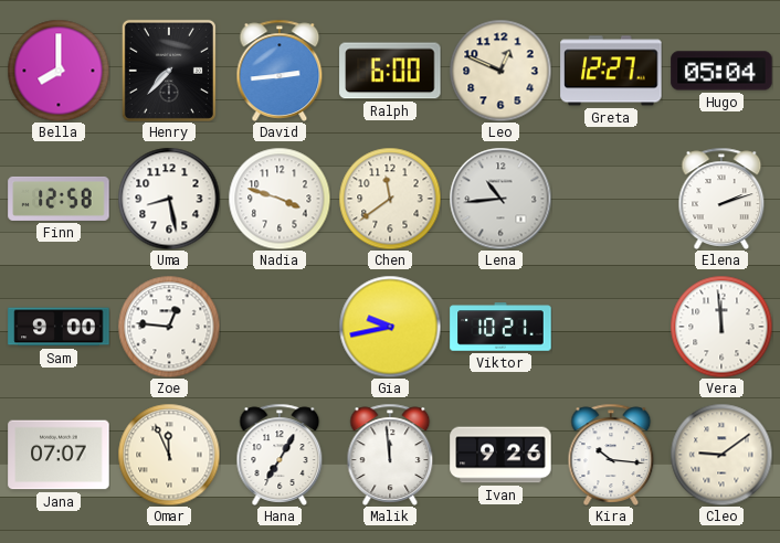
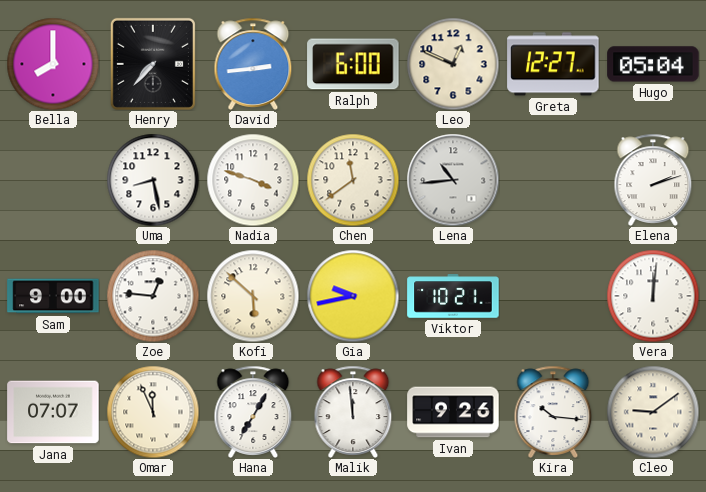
Finn: 12:58 -> none
Kofi: none -> 5:52
Vera: 11:59 -> 12:01
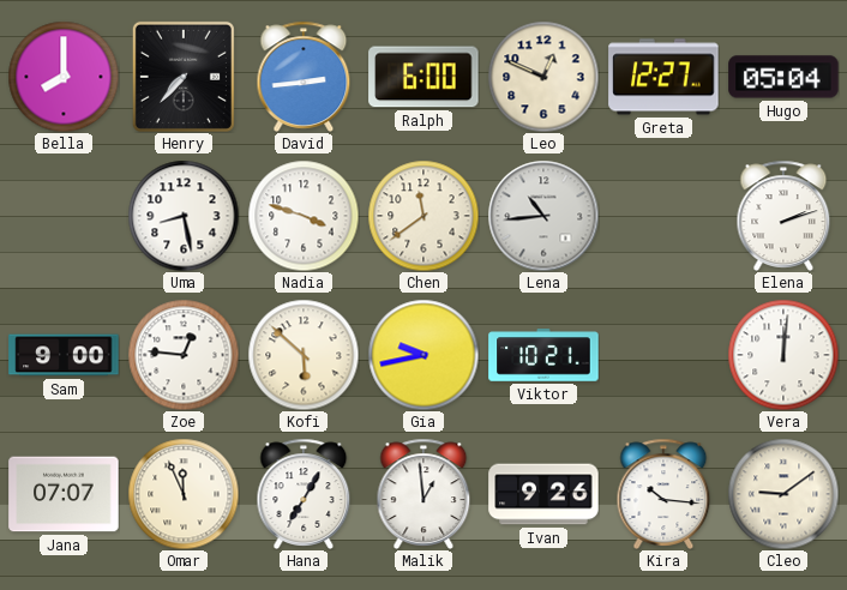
Malik: 11:59 -> 12:59
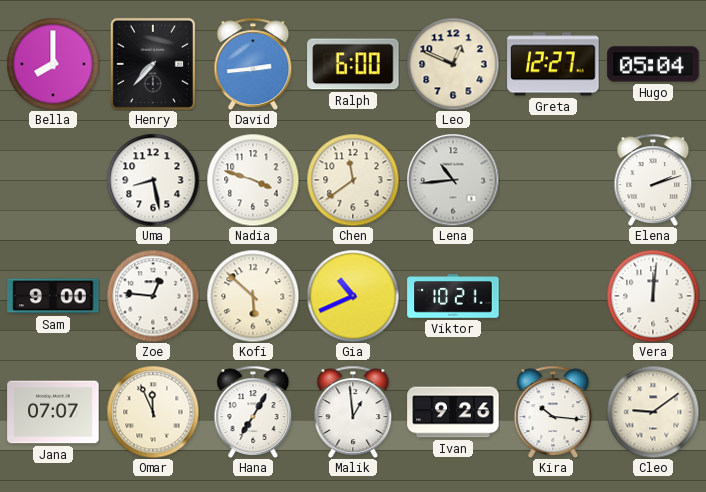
Gia: 9:43 -> 10:41
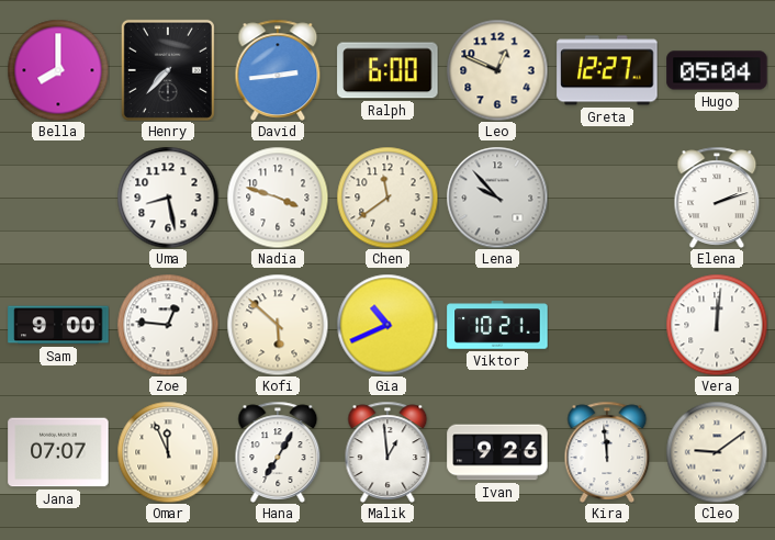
Lena: 10:44 -> 9:53
Kira: 10:16 -> 11:59
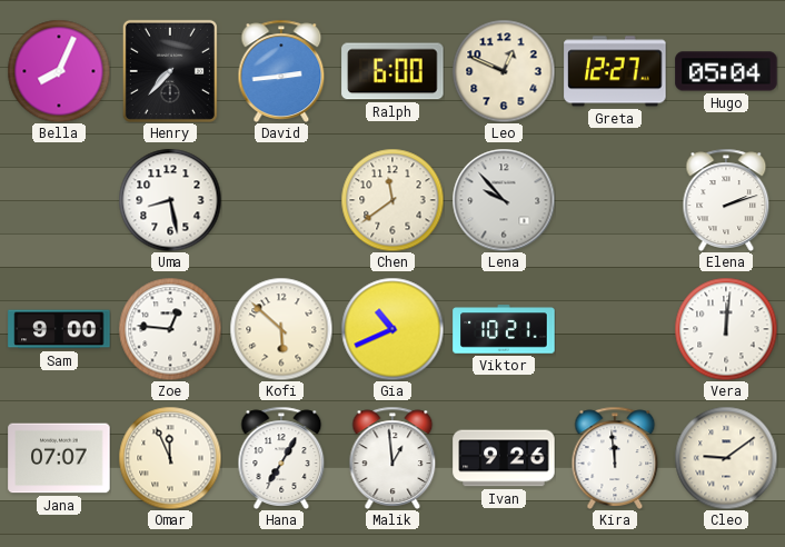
Bella: 8:00 -> 8:04
Nadia: 3:48 -> none
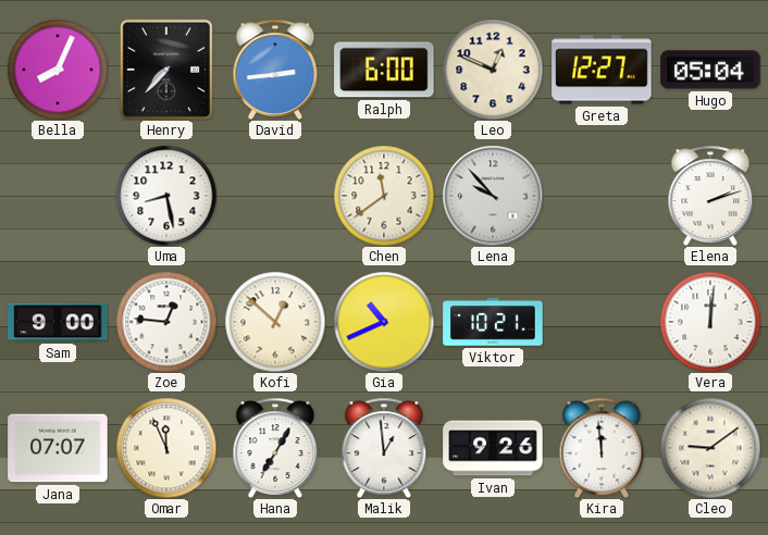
Kofi: 5:52 -> 12:52
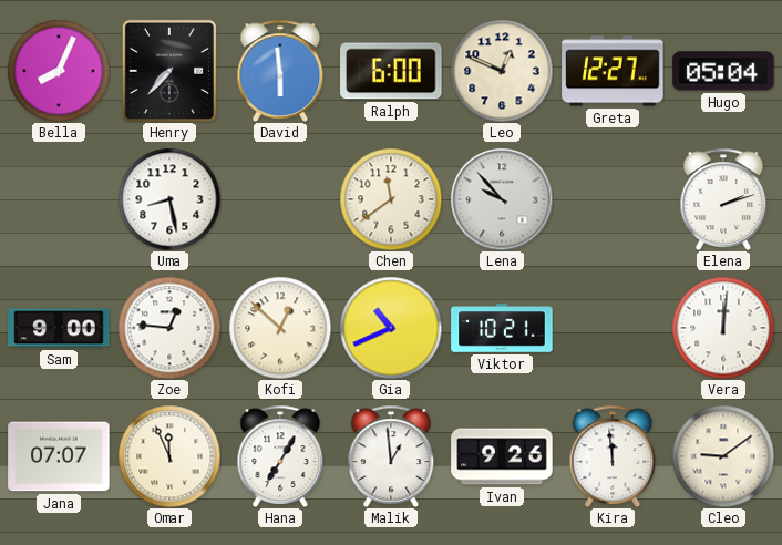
David: 2:44 -> 5:59
